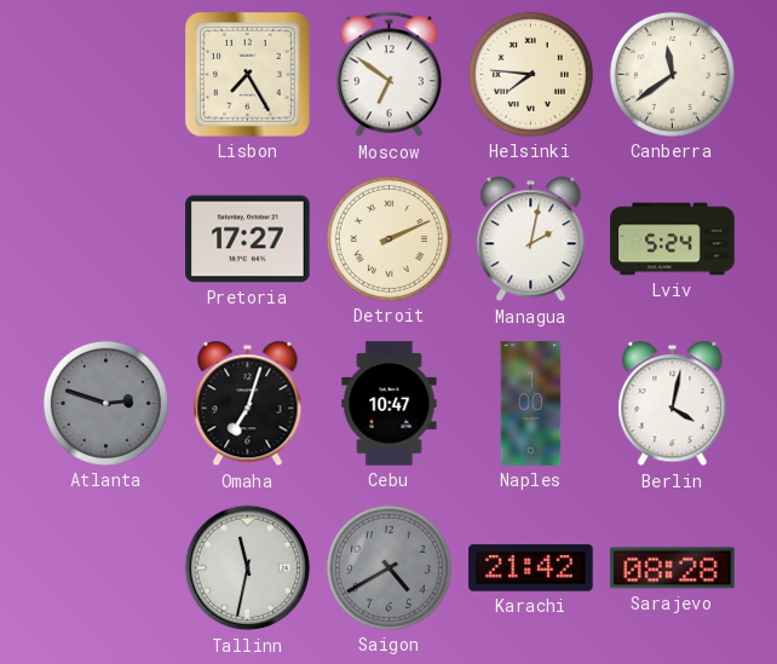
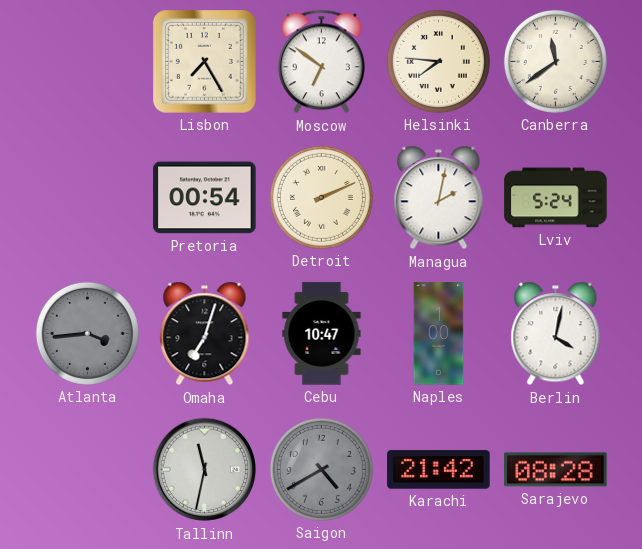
Pretoria: 17:27 -> 00:54
Atlanta: 2:48 -> 3:44
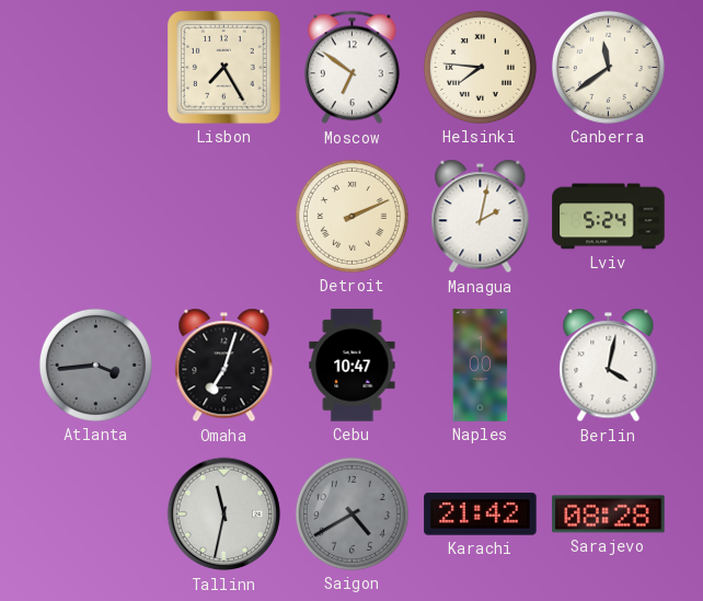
Pretoria: 00:54 -> none
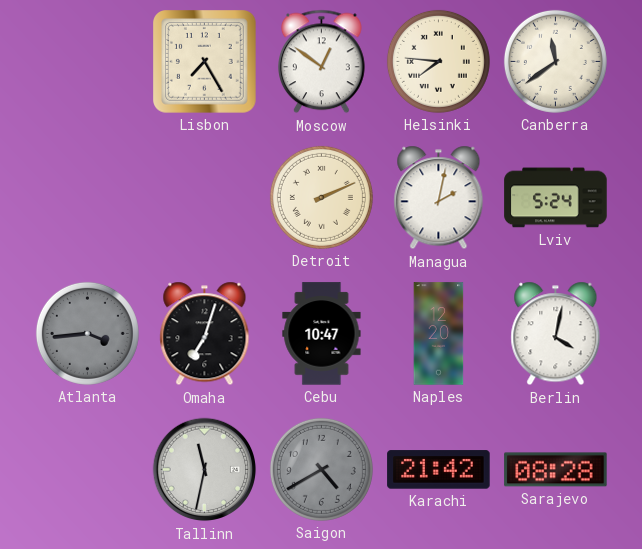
Moscow: 6:51 -> 12:51
Naples: 1:00 -> 12:20
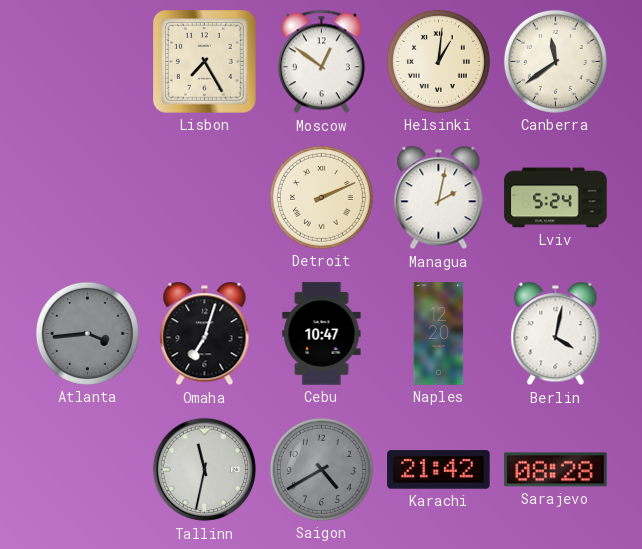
Helsinki: 7:46 -> 1:01
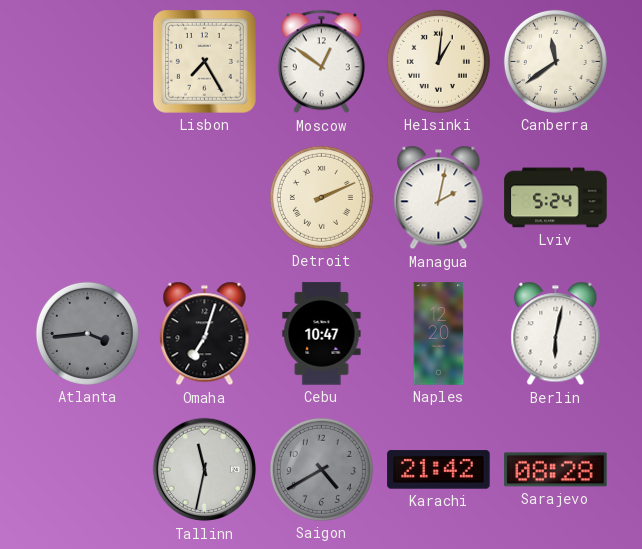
Berlin: 4:02 -> 6:02
